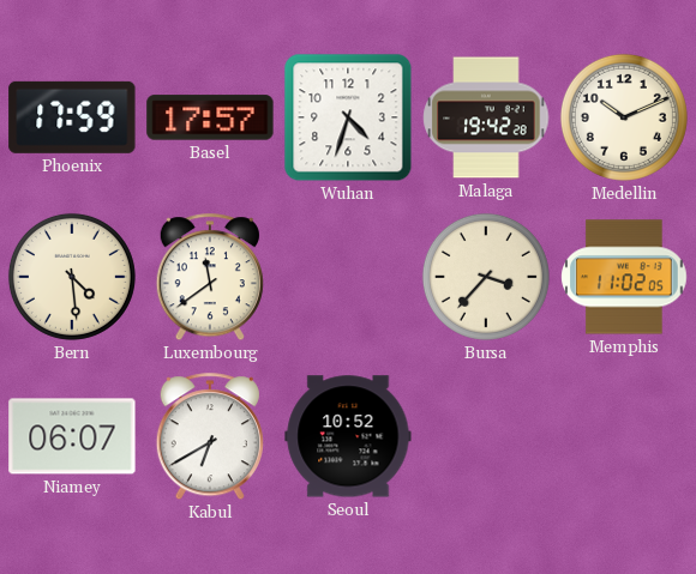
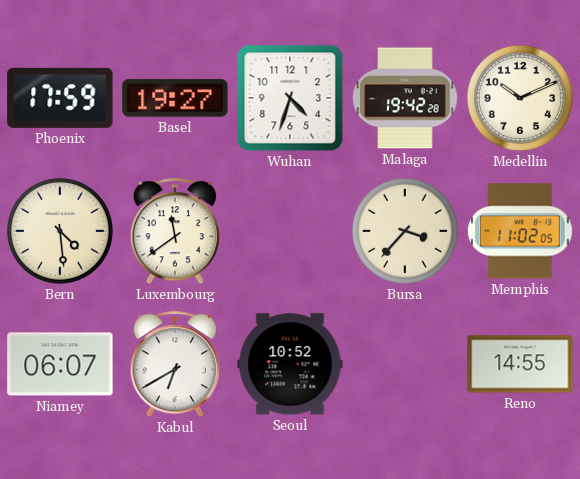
Basel: 17:57 -> 19:27
Reno: none -> 14:55
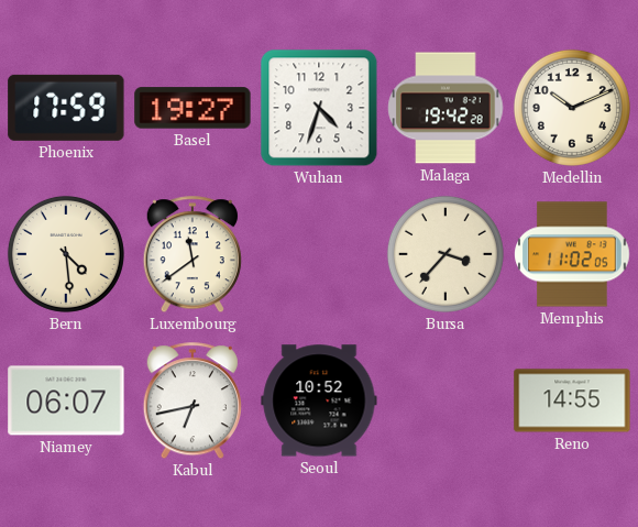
Kabul: 6:40 -> 6:43
